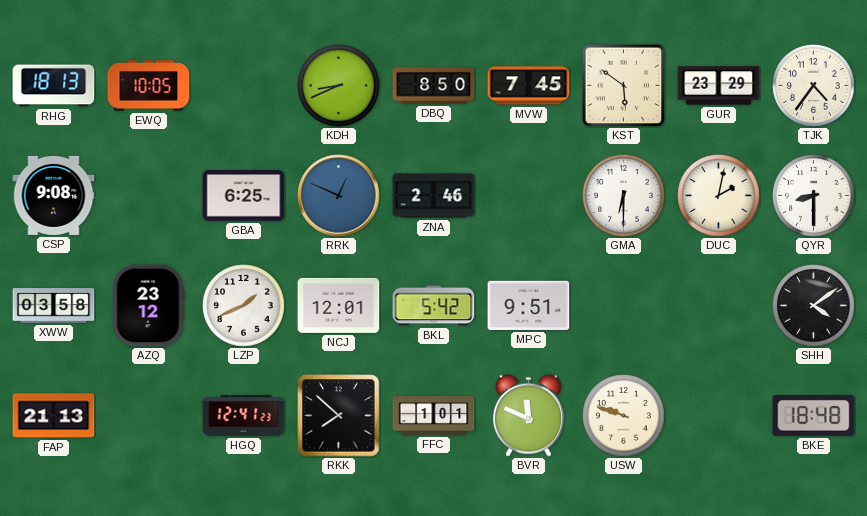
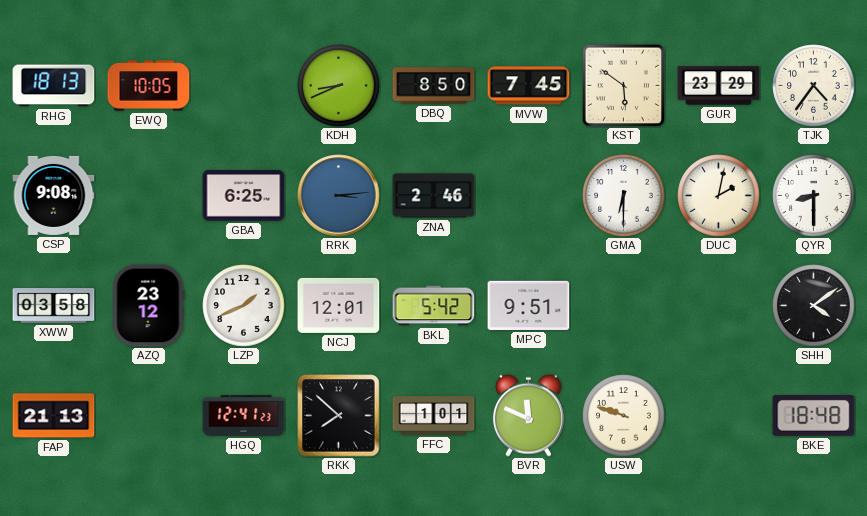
RRK: 12:49 -> 3:14
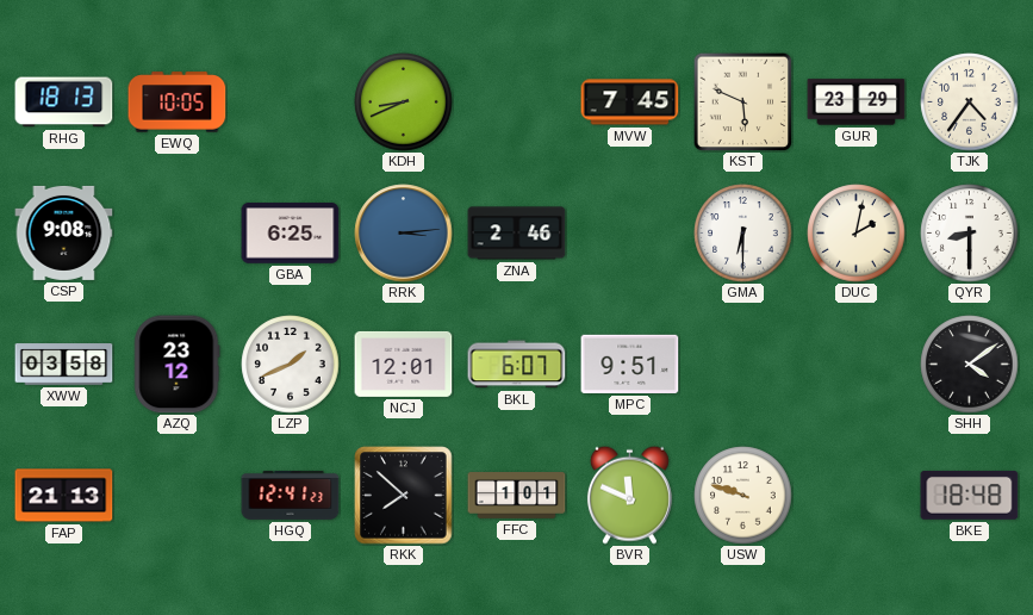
DBQ: 8:50 -> none
KST: 5:51 -> 5:49
BKL: 5:42 -> 6:07
